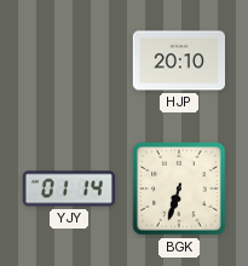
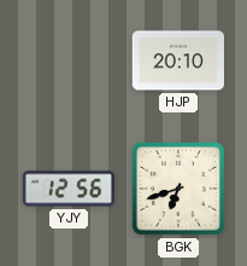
YJY: 01:14 -> 12:56
BGK: 6:33 -> 6:42
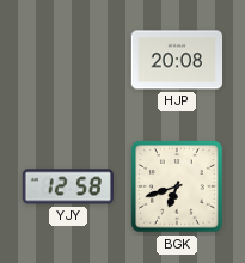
HJP: 20:10 -> 20:08
YJY: 12:56 -> 12:58
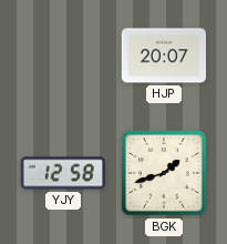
HJP: 20:08 -> 20:07
BGK: 6:42 -> 1:42
